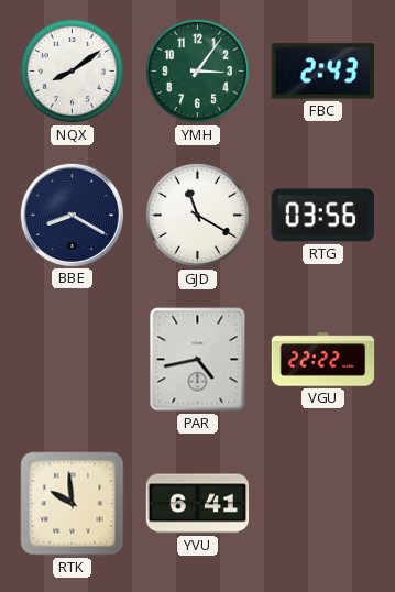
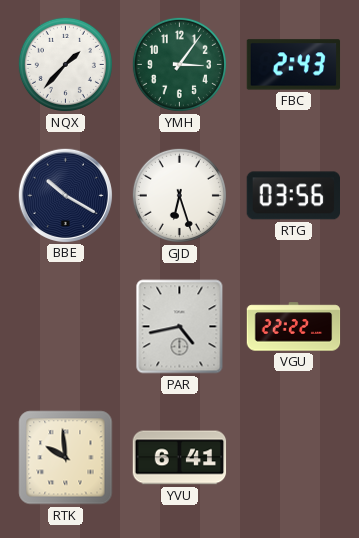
NQX: 8:09 -> 1:37
BBE: 8:20 -> 10:20
GJD: 11:20 -> 6:27
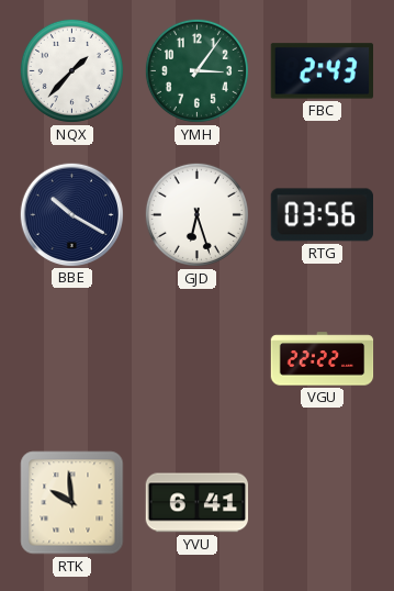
PAR: 4:43 -> none
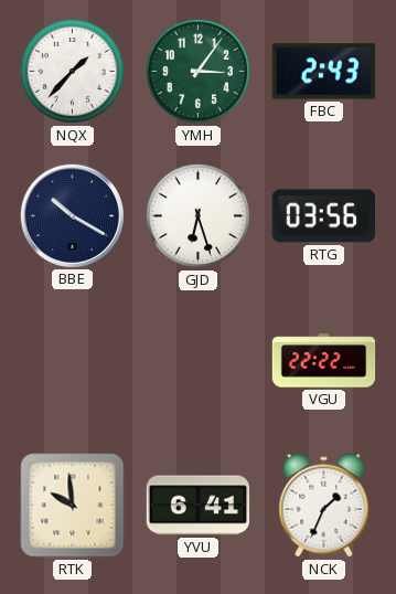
NCK: none -> 1:34
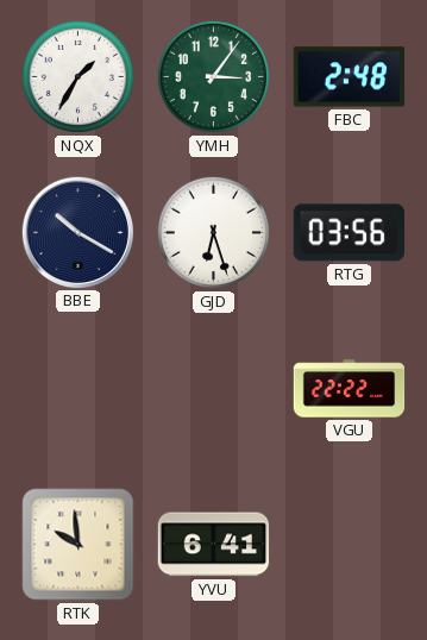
NQX: 1:37 -> 1:35
FBC: 2:43 -> 2:48
NCK: 1:34 -> none
